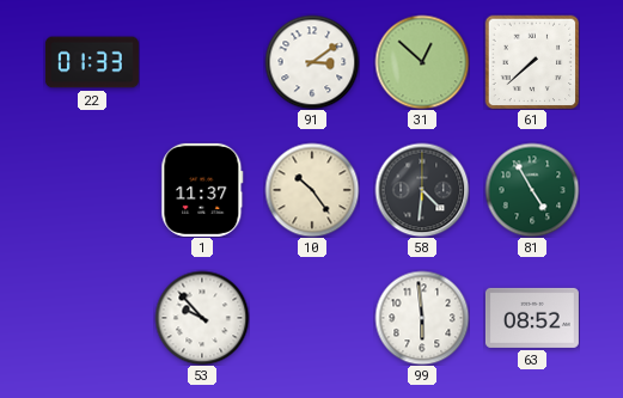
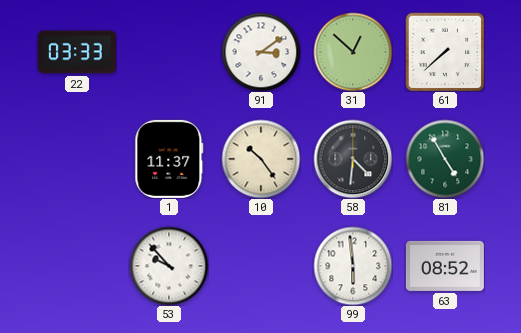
22: 01:33 -> 03:33
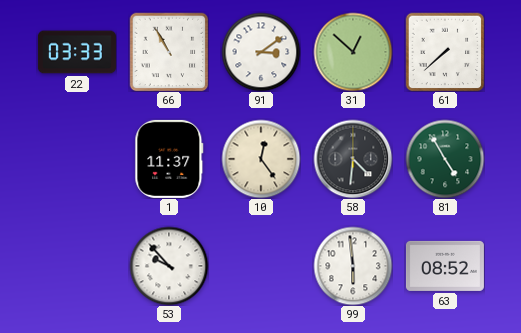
66: none -> 10:55
10: 10:24 -> 12:24
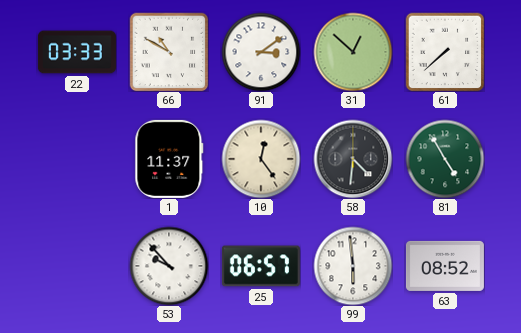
66: 10:55 -> 10:50
25: none -> 06:57
